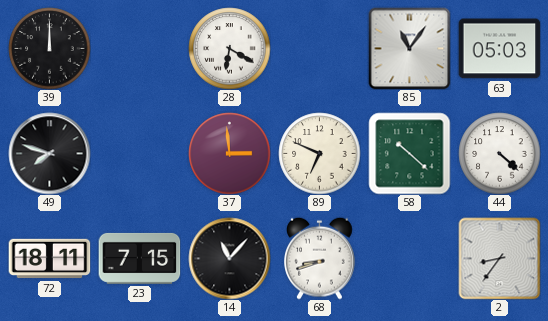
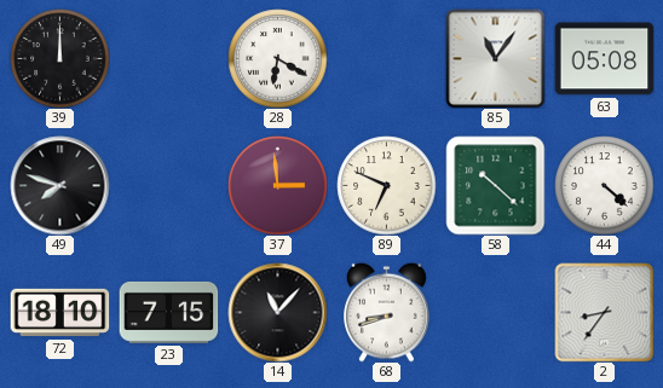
63: 05:03 -> 05:08
72: 18:11 -> 18:10
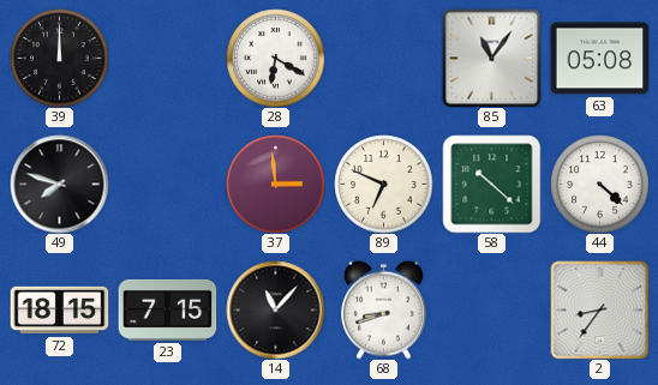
72: 18:10 -> 18:15
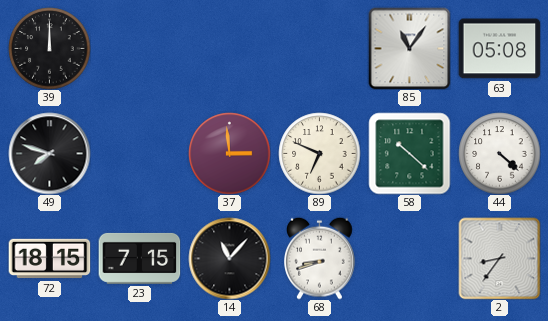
28: 6:20 -> none
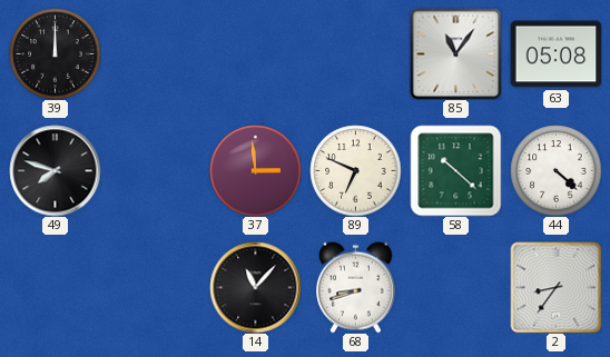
72: 18:15 -> none
23: 7:15 -> none
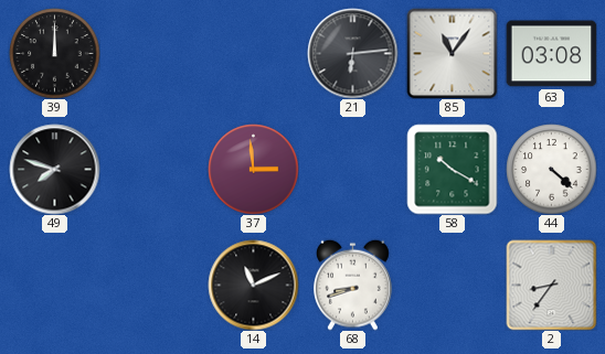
21: none -> 6:14
63: 05:08 -> 03:08
89: 6:49 -> none
58: 10:22 -> 10:20
14: 11:07 -> 11:11
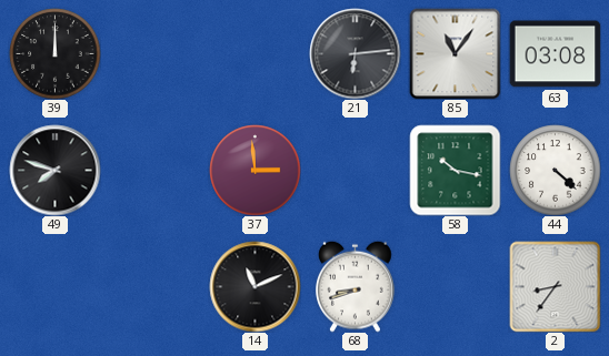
58: 10:20 -> 10:17
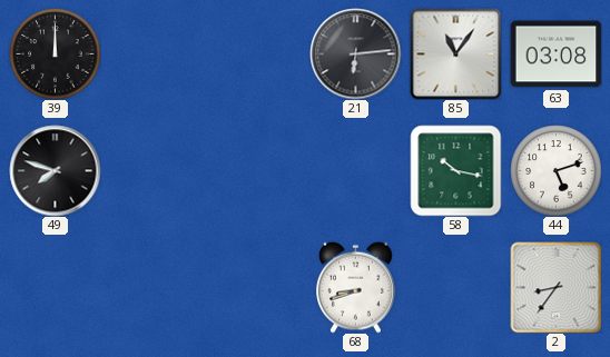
37: 2:59 -> none
44: 4:22 -> 5:12
14: 11:11 -> none
